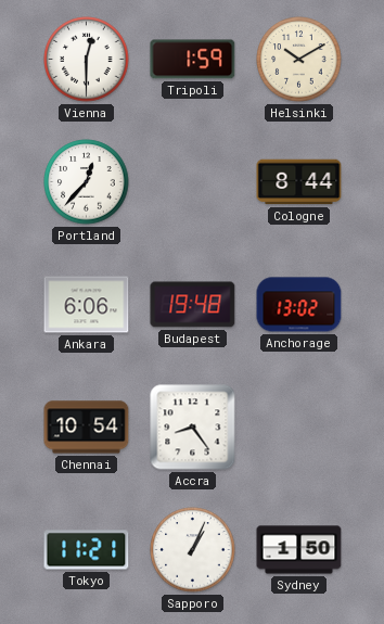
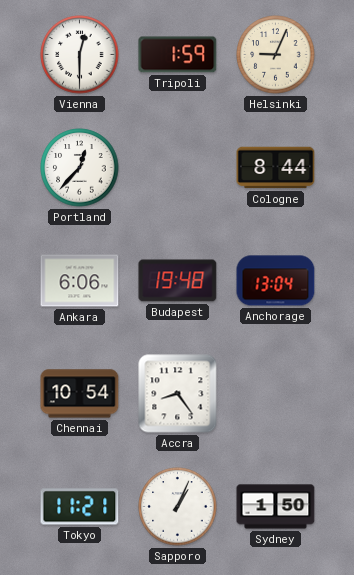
Helsinki: 10:10 -> 9:04
Anchorage: 13:02 -> 13:04
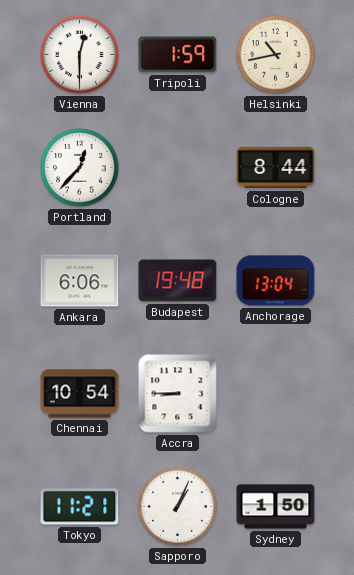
Helsinki: 9:04 -> 10:43
Accra: 8:24 -> 8:45
